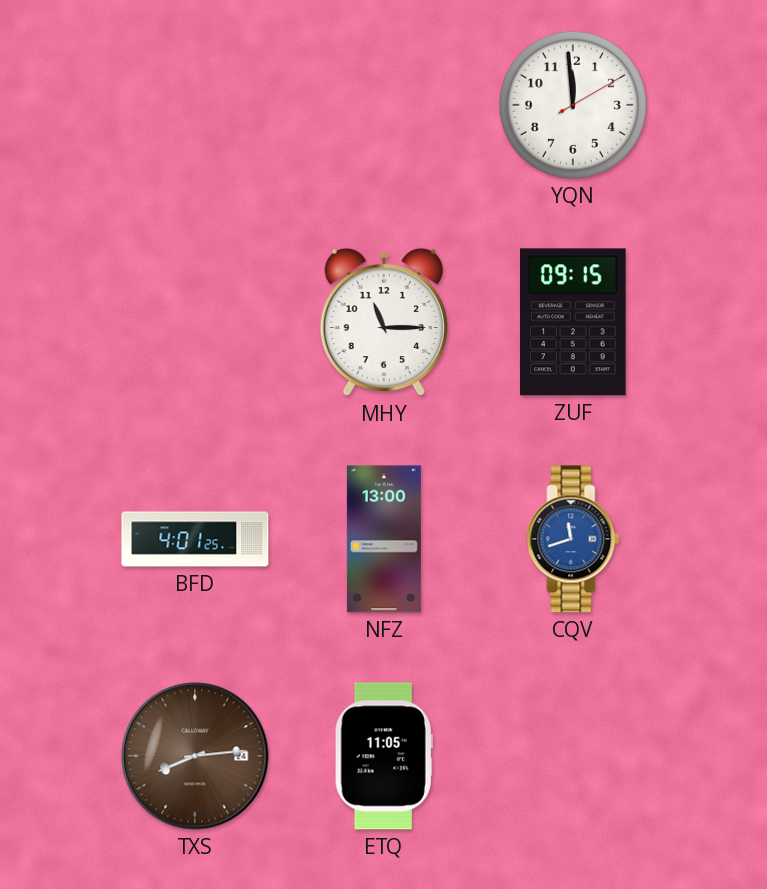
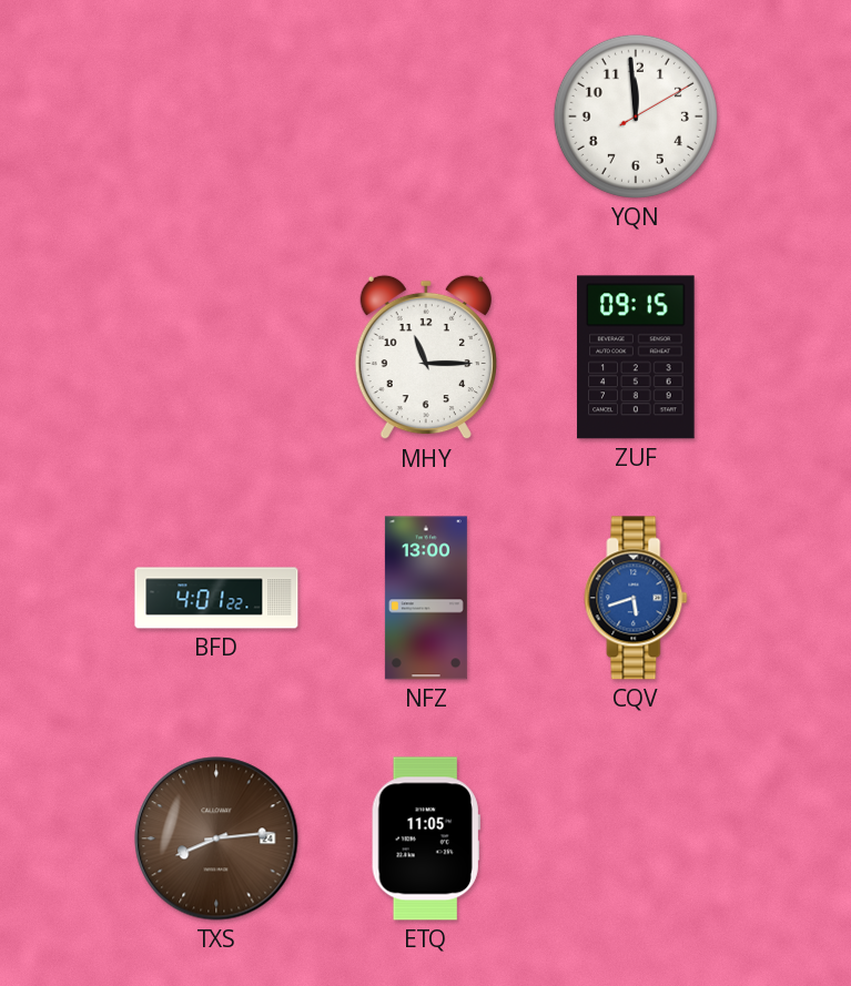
BFD: 4:01:25 -> 4:01:22
CQV: 11:42 -> 5:42
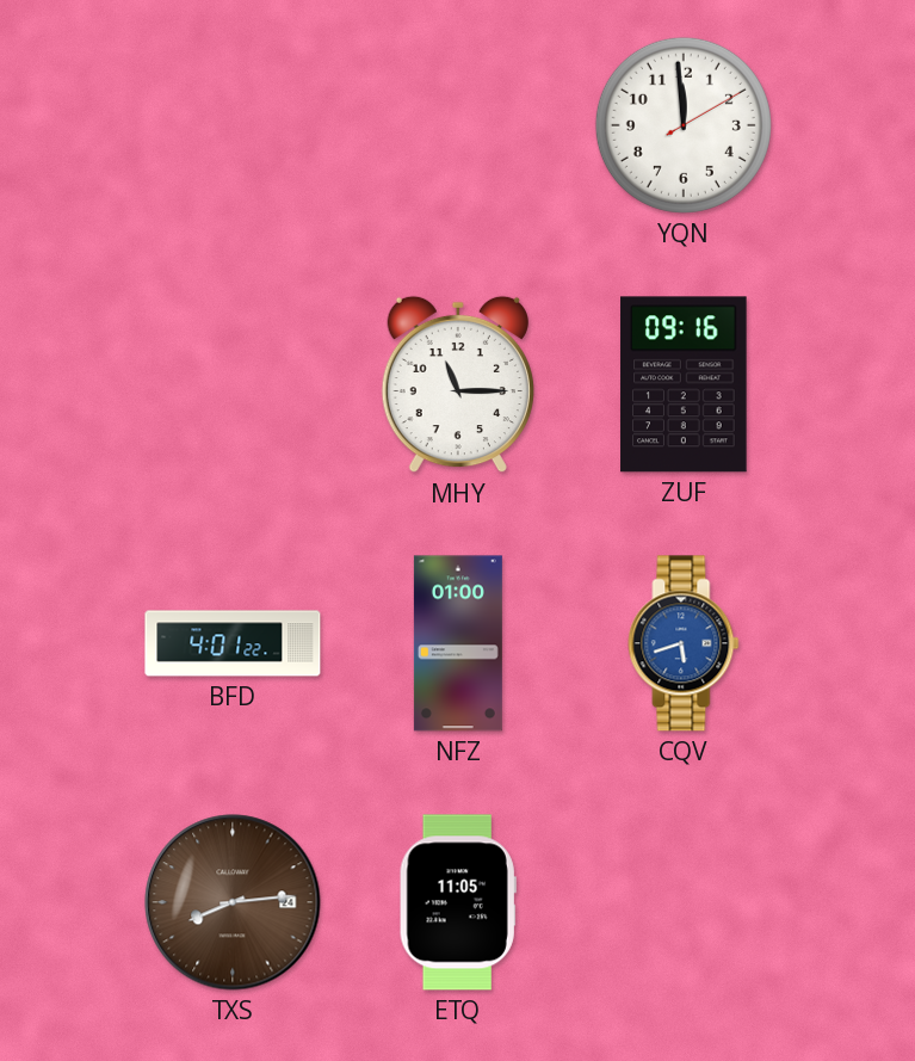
ZUF: 09:15 -> 09:16
NFZ: 13:00 -> 01:00
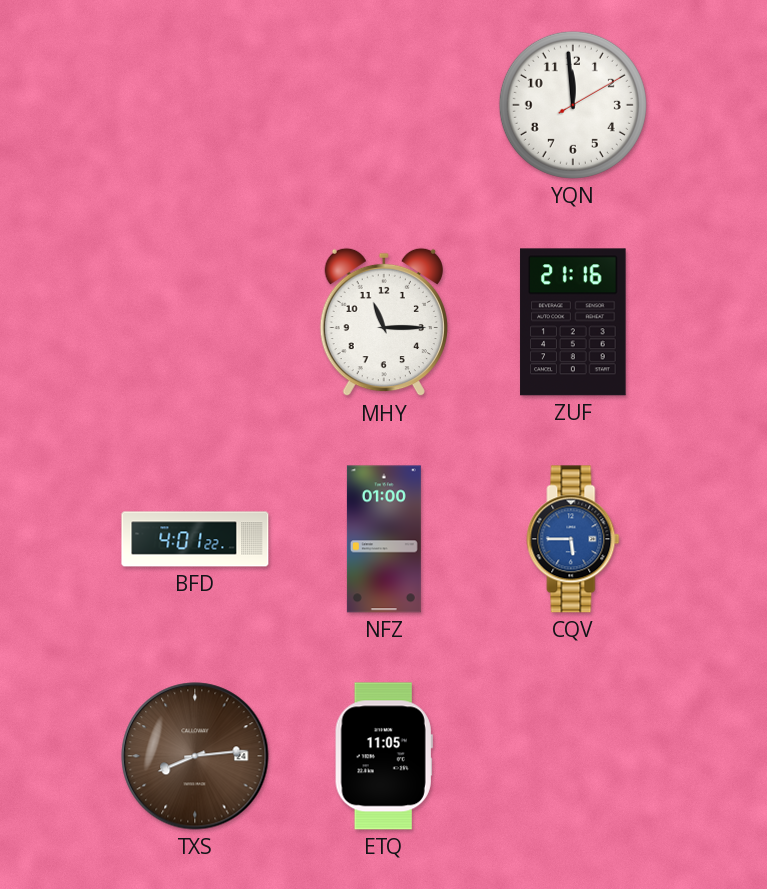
ZUF: 09:16 -> 21:16
CQV: 5:42 -> 5:45
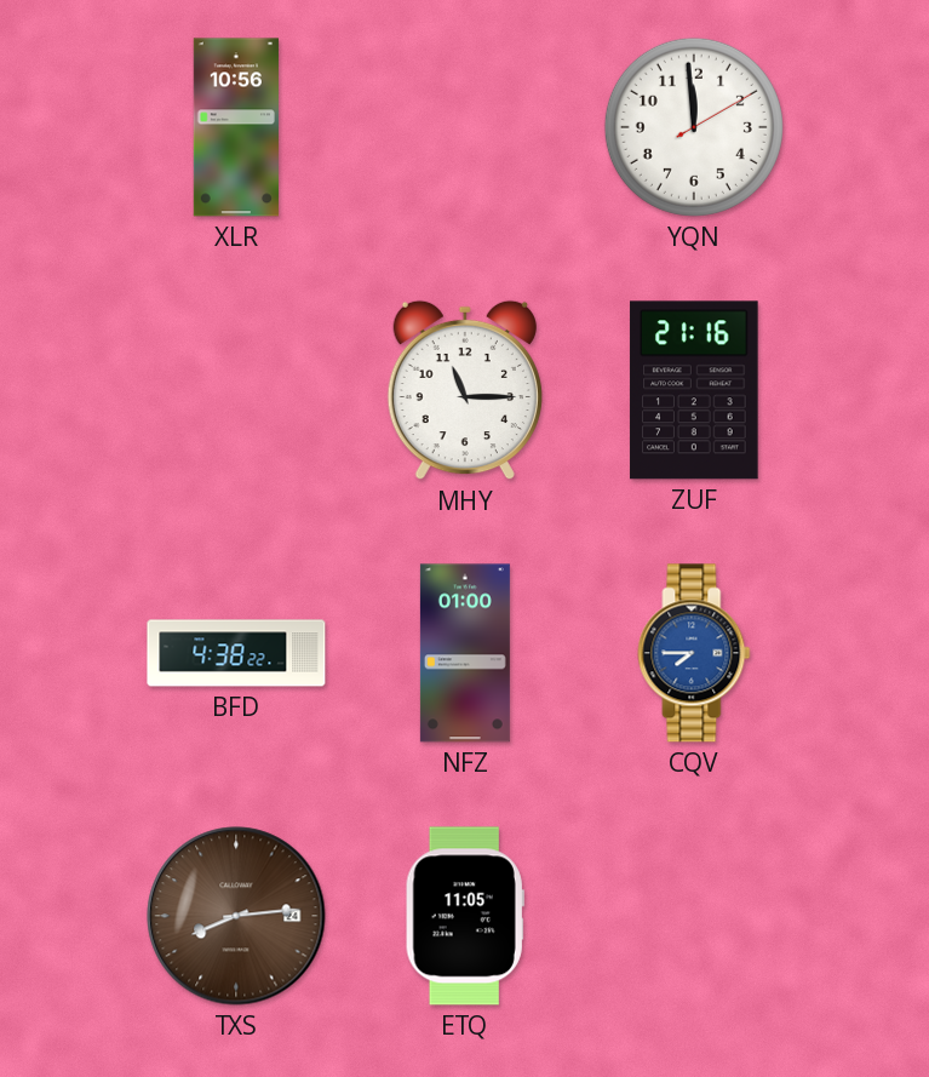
XLR: none -> 10:56
BFD: 4:01 -> 4:38
CQV: 5:45 -> 7:45
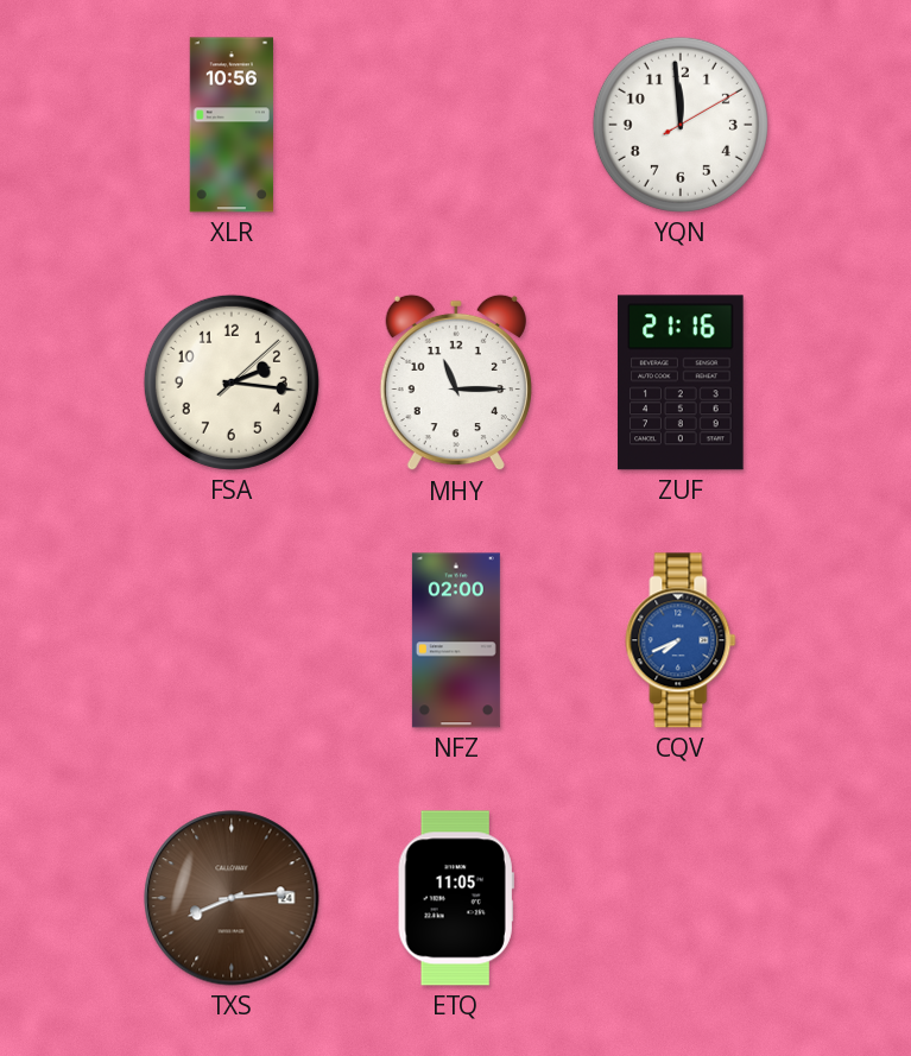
FSA: none -> 2:16
BFD: 4:38 -> none
NFZ: 01:00 -> 02:00
CQV: 7:45 -> 7:41
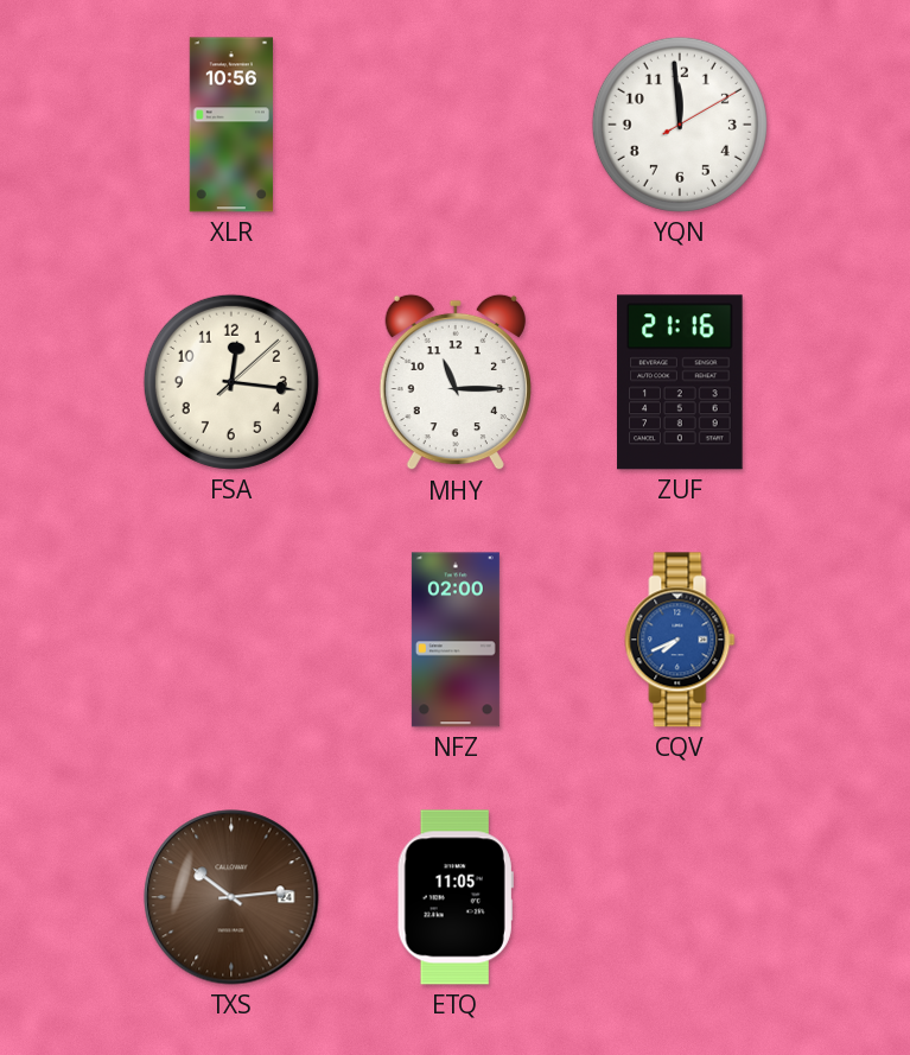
FSA: 2:16 -> 12:16
TXS: 8:14 -> 10:14
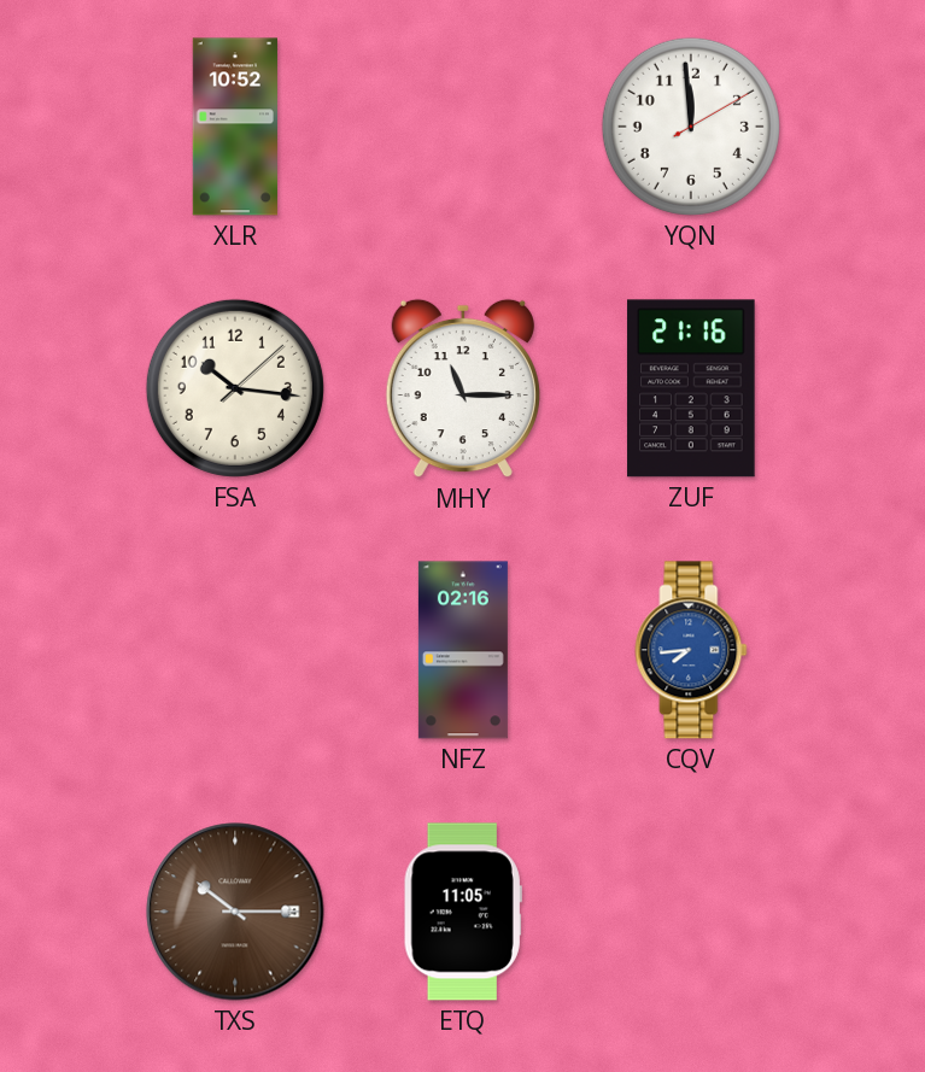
XLR: 10:56 -> 10:52
FSA: 12:16 -> 10:16
NFZ: 02:00 -> 02:16
CQV: 7:41 -> 7:44
TXS: 10:14 -> 10:15
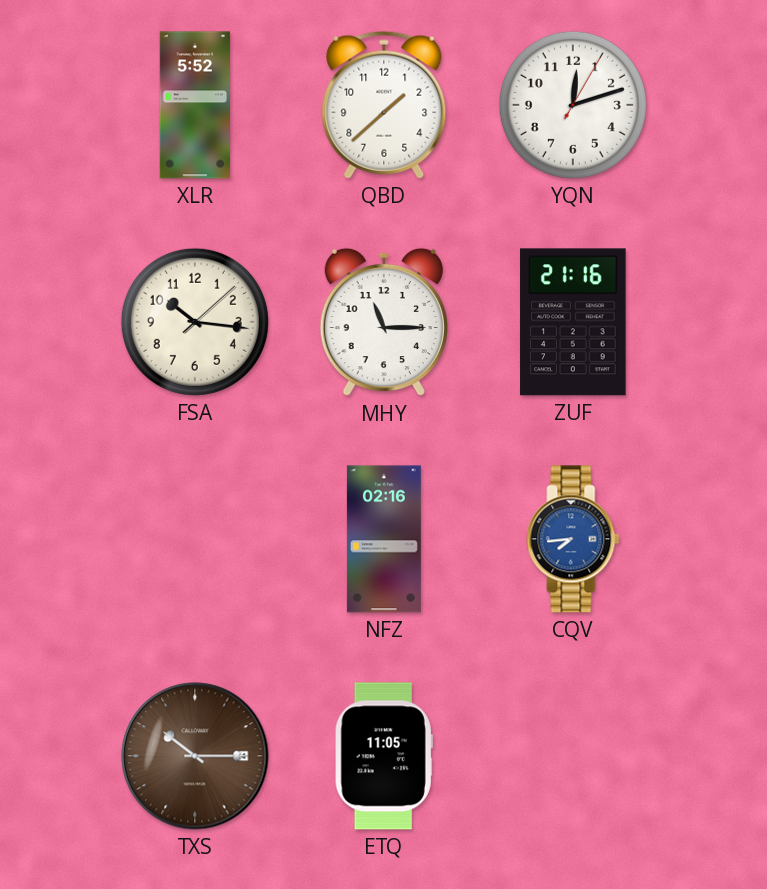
XLR: 10:52 -> 5:52
QBD: none -> 1:38
YQN: 11:59 -> 12:12
